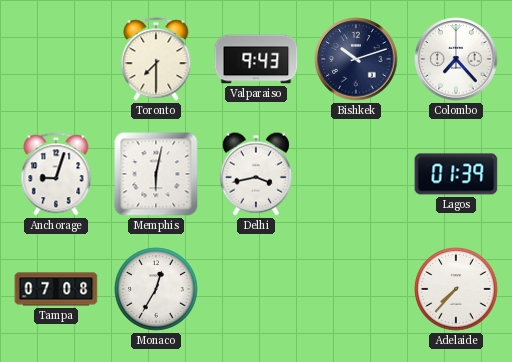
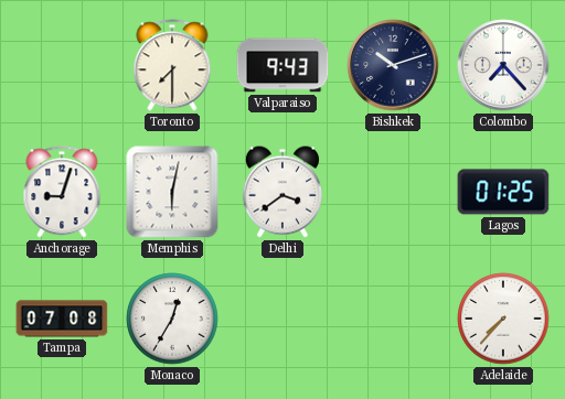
Delhi: 3:43 -> 3:39
Lagos: 01:39 -> 01:25
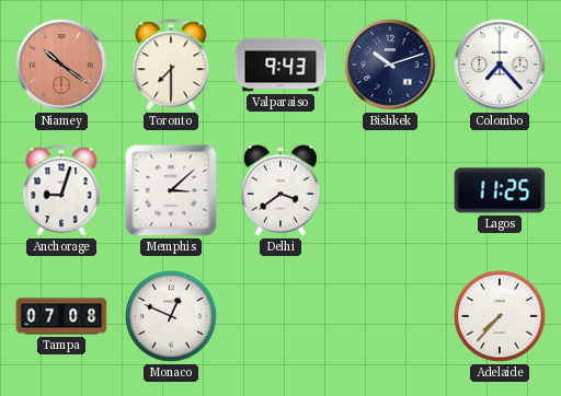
Niamey: none -> 10:21
Memphis: 6:02 -> 3:08
Lagos: 01:25 -> 11:25
Monaco: 12:35 -> 12:49
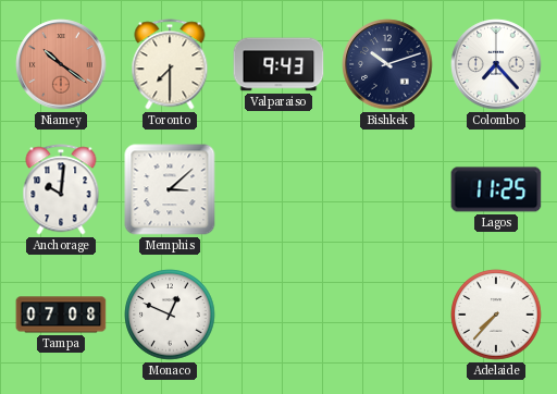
Anchorage: 9:03 -> 10:01
Delhi: 3:39 -> none
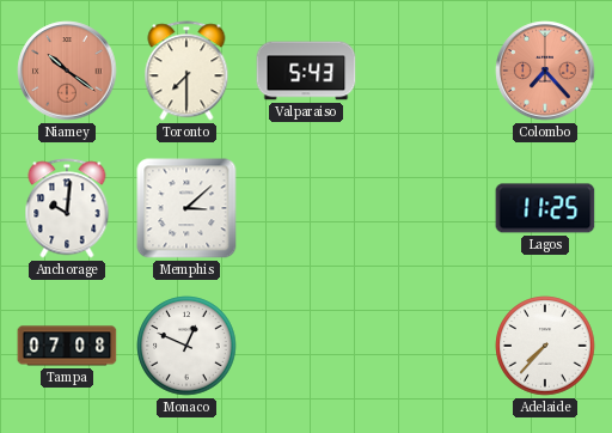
Valparaiso: 9:43 -> 5:43
Bishkek: 10:12 -> none
Colombo dial: white -> salmon
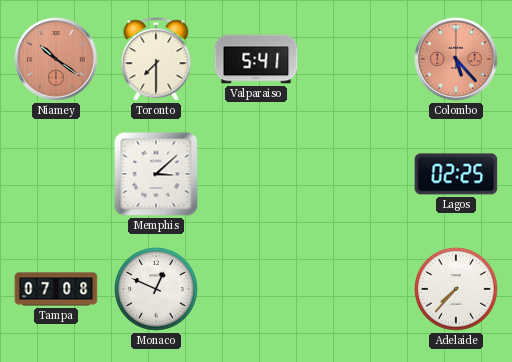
Valparaiso: 5:43 -> 5:41
Colombo: 7:23 -> 5:23
Anchorage: 10:01 -> none
Lagos: 11:25 -> 02:25
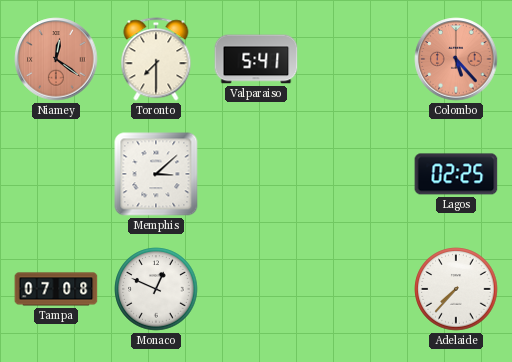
Niamey: 10:21 -> 12:21
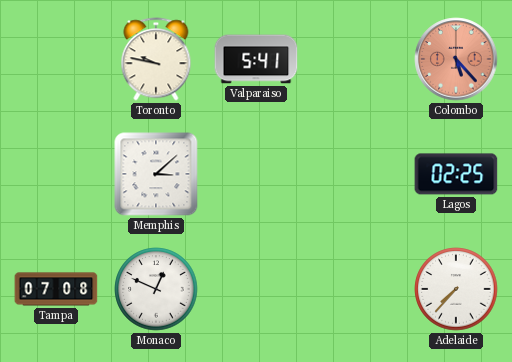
Niamey: 12:21 -> none
Toronto: 7:30 -> 9:47
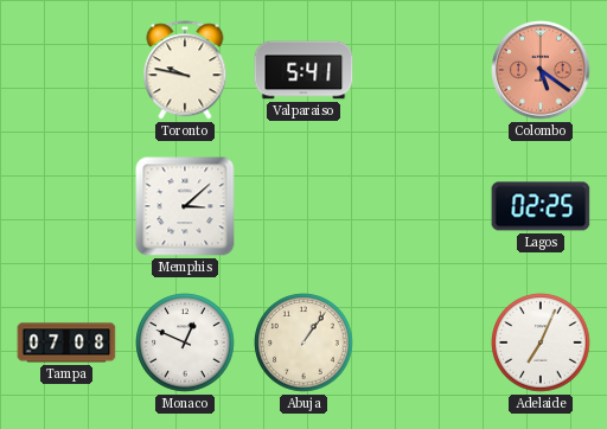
Colombo: 5:23 -> 5:21
Abuja: none -> 1:06
Adelaide: 7:37 -> 7:04
